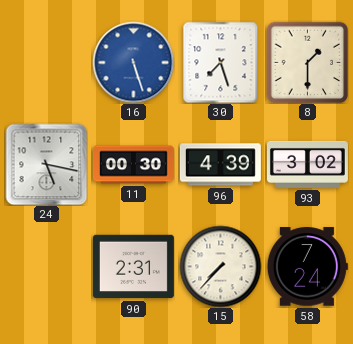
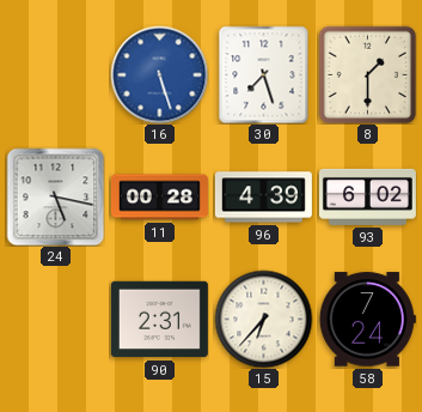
11: 00:30 -> 00:28
93: 3:02 -> 6:02
15: 7:37 -> 6:37
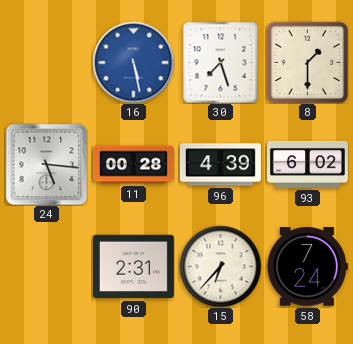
16: 5:27 -> 5:28
24: 5:17 -> 5:16
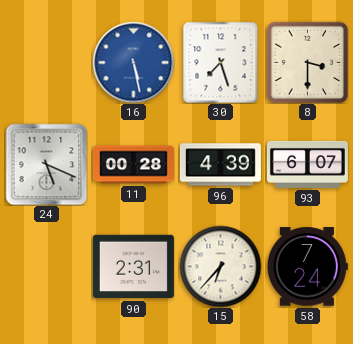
8: 1:30 -> 3:30
24: 5:16 -> 5:19
93: 6:02 -> 6:07
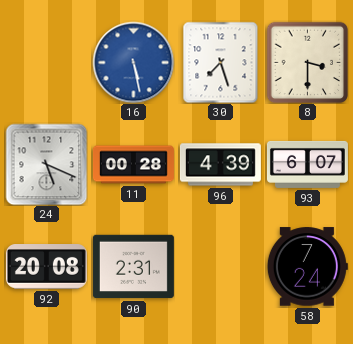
92: none -> 20:08
15: 6:37 -> none
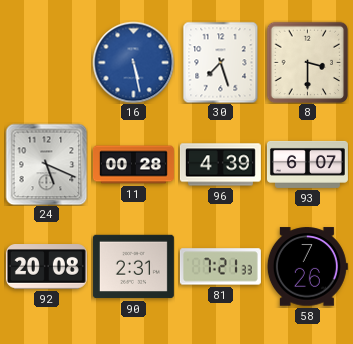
81: none -> 7:21
58: 7:24 -> 7:26
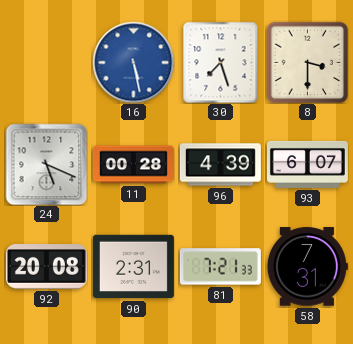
58: 7:26 -> 7:31
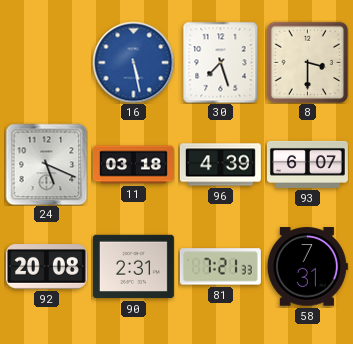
11: 00:28 -> 03:18
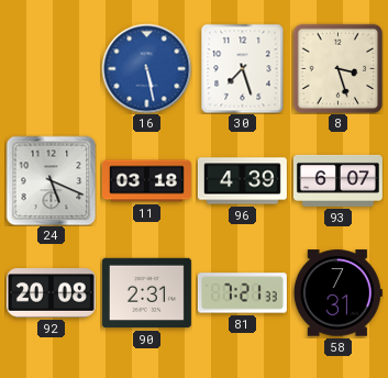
8: 3:30 -> 3:27
